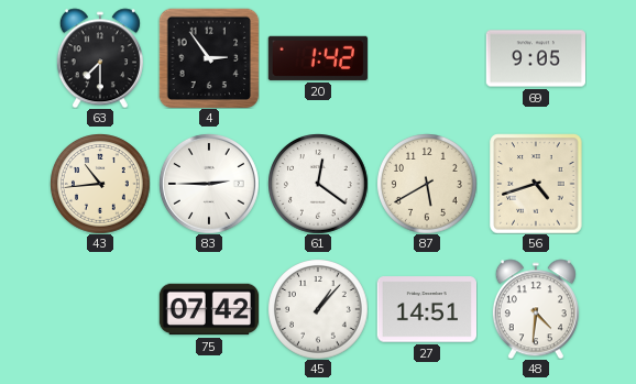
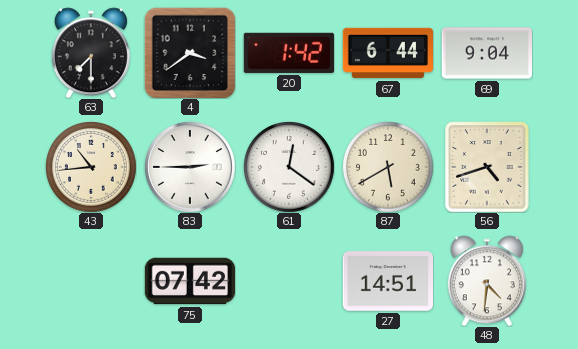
4: 2:54 -> 3:39
67: none -> 6:44
69: 9:05 -> 9:04
45: 1:07 -> none
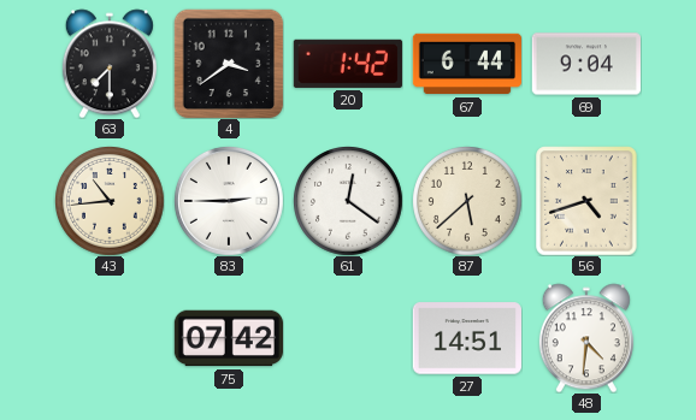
87: 5:40 -> 5:38
